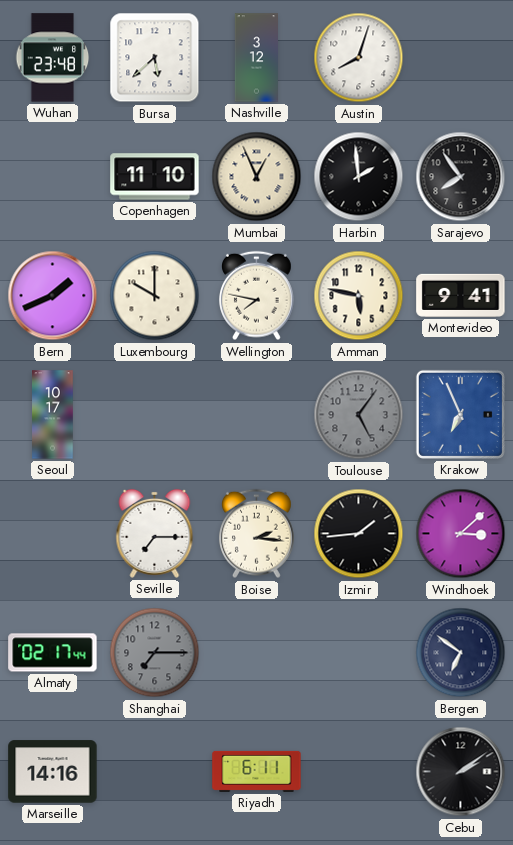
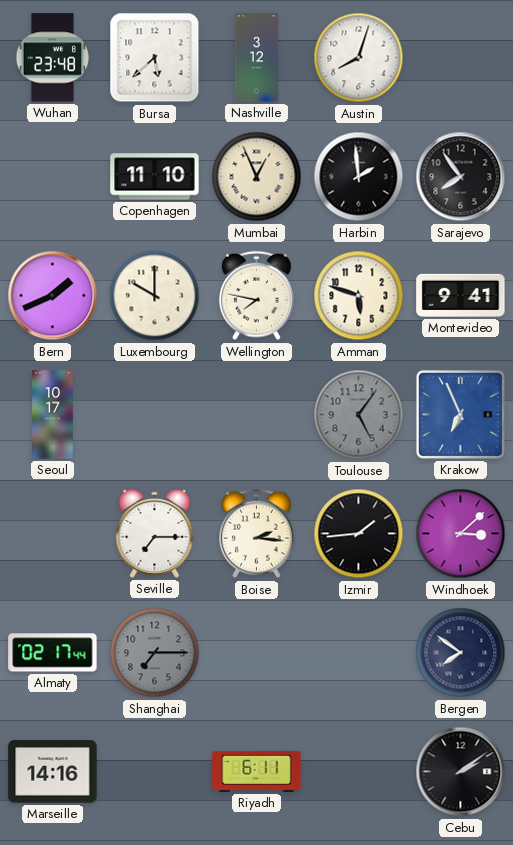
Amman: 5:47 -> 5:48
Bergen: 6:51 -> 7:51
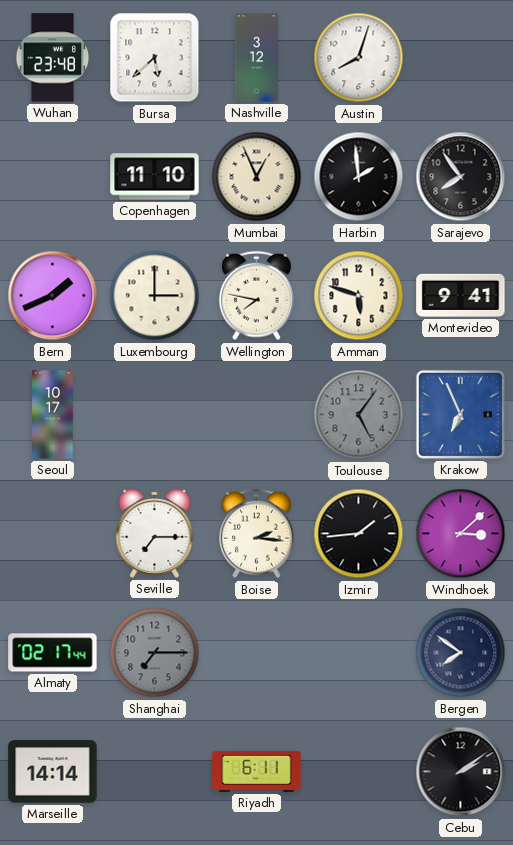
Luxembourg: 10:00 -> 3:00
Marseille: 14:16 -> 14:14
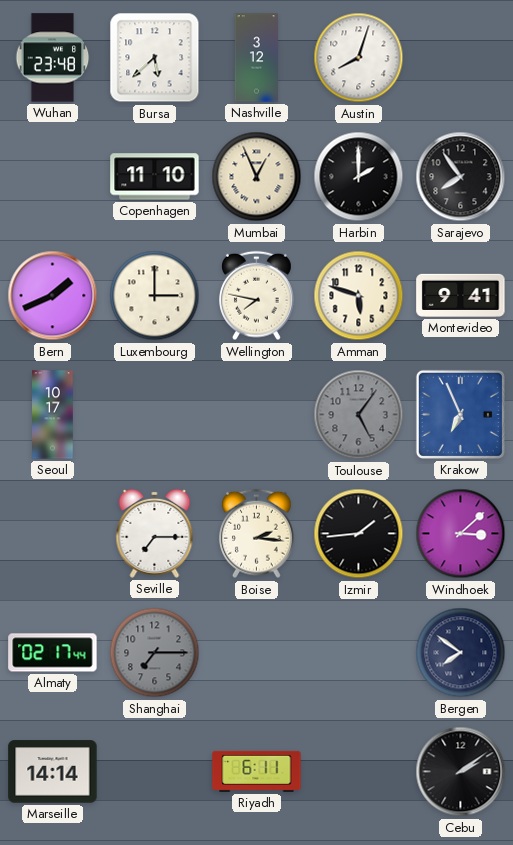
Harbin: 1:59 -> 2:00
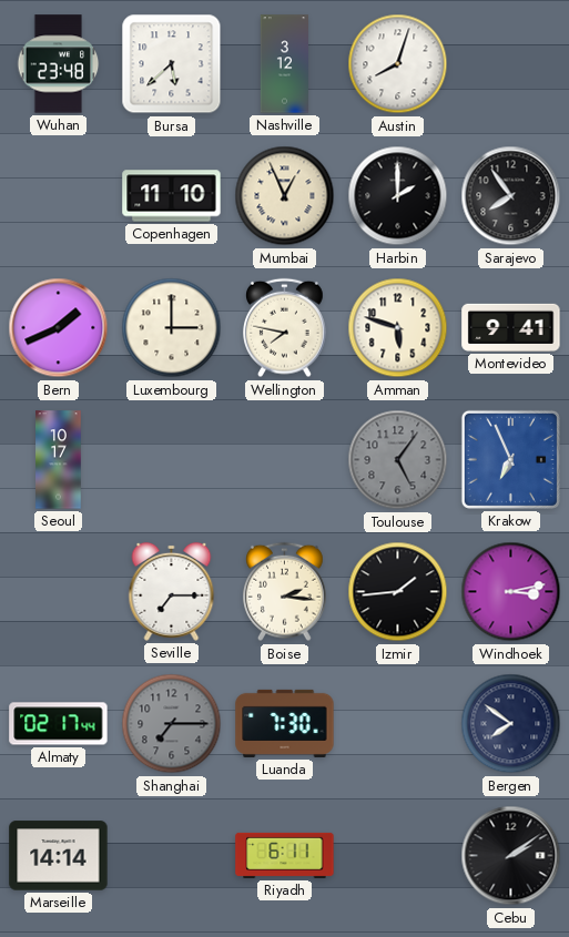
Windhoek: 3:08 -> 3:13
Luanda: none -> 7:30
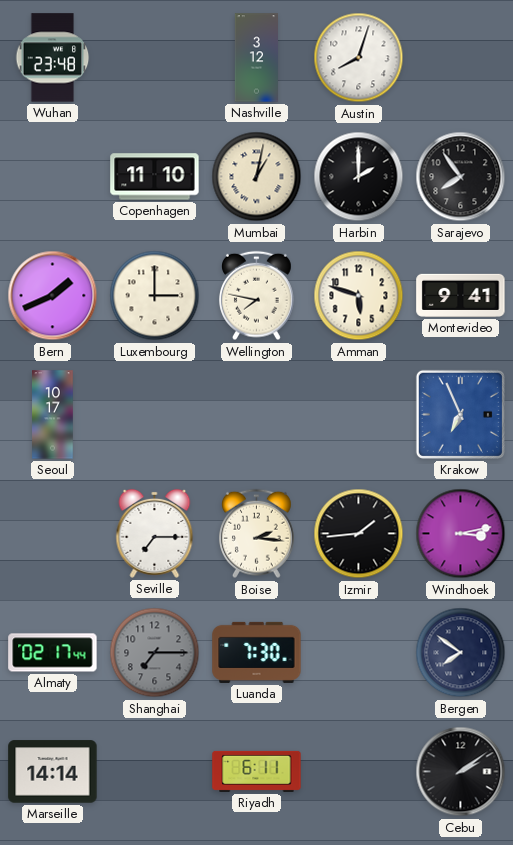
Bursa: 5:38 -> none
Mumbai: 12:56 -> 1:02
Toulouse: 5:06 -> none
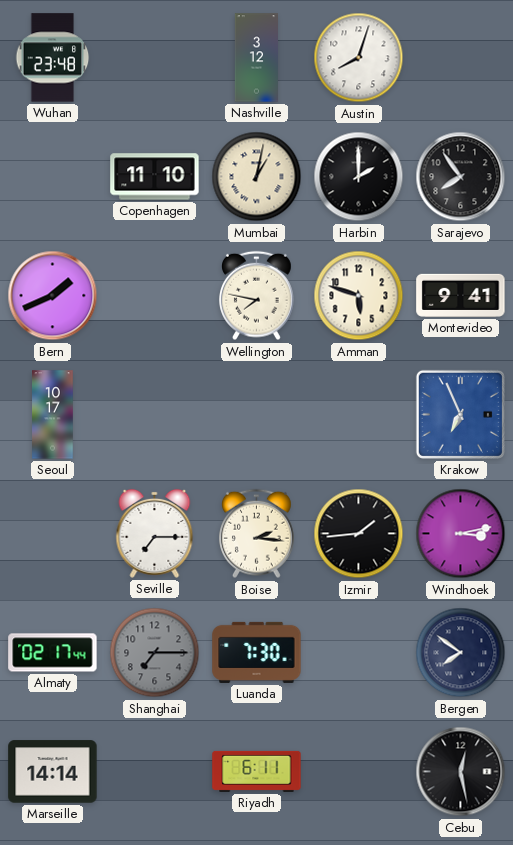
Luxembourg: 3:00 -> none
Cebu: 2:09 -> 12:28
